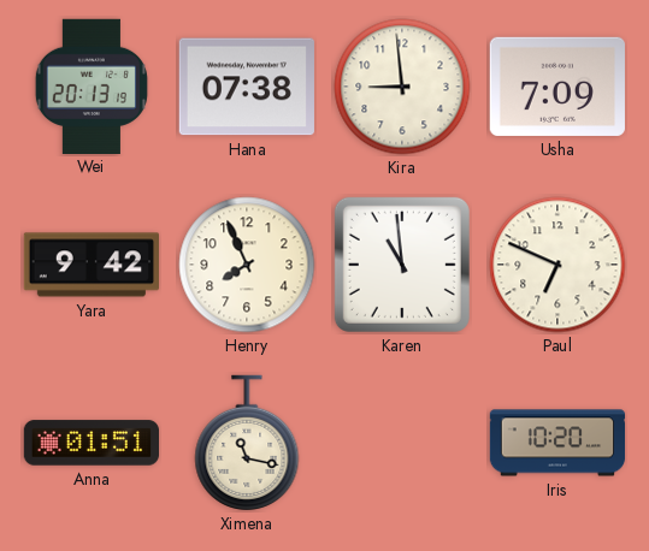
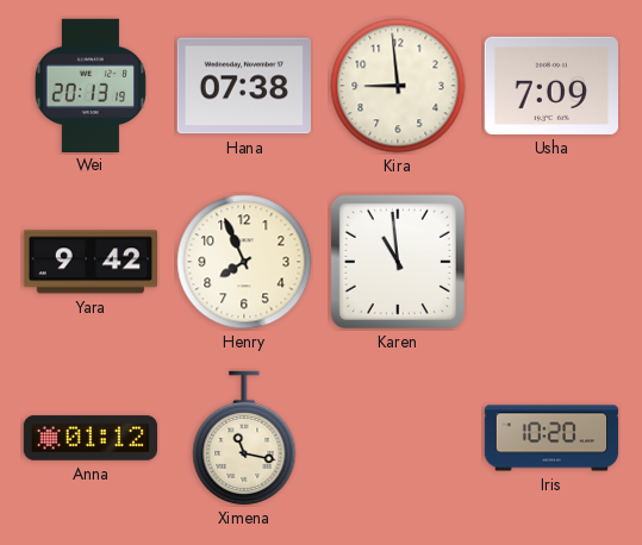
Paul: 6:49 -> none
Anna: 01:51 -> 01:12
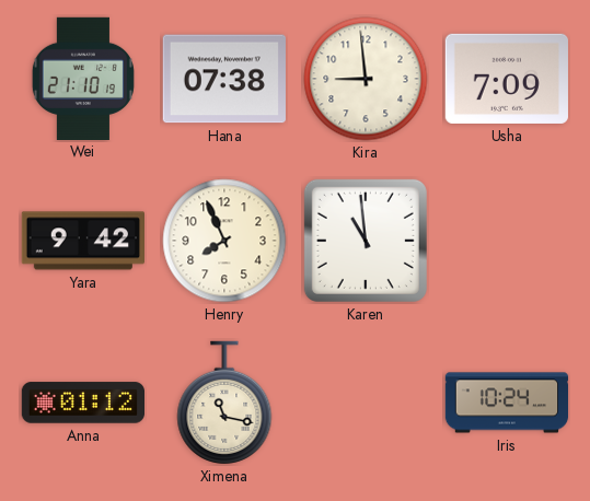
Wei: 20:13 -> 21:10
Iris: 10:20 -> 10:24
